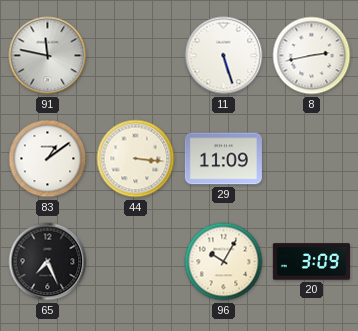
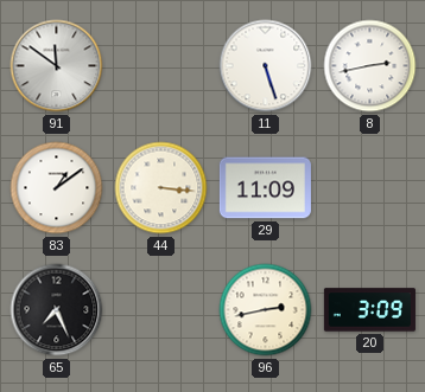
91: 11:47 -> 11:51
96: 10:05 -> 2:43
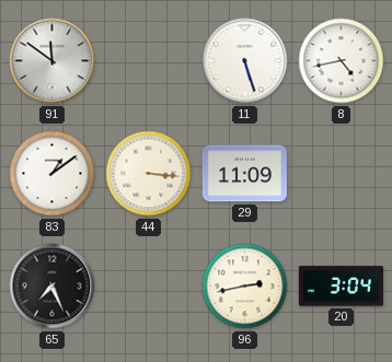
8: 2:43 -> 4:43
20: 3:09 -> 3:04
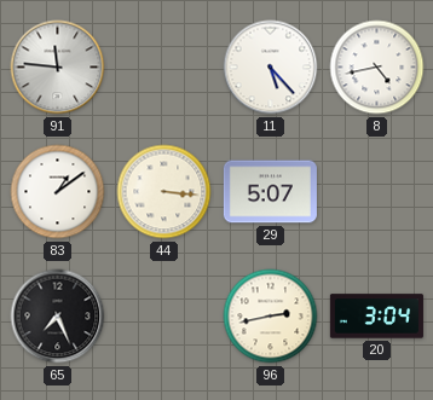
91: 11:51 -> 11:46
11: 5:27 -> 5:23
29: 11:09 -> 5:07
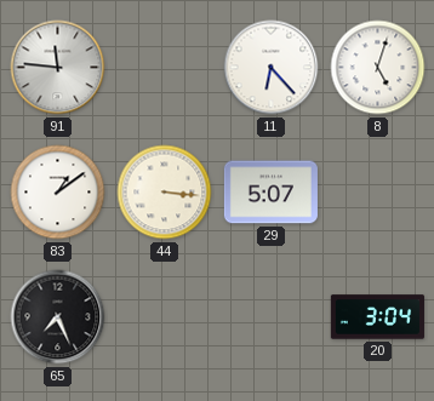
11: 5:23 -> 6:23
8: 4:43 -> 5:03
96: 2:43 -> none
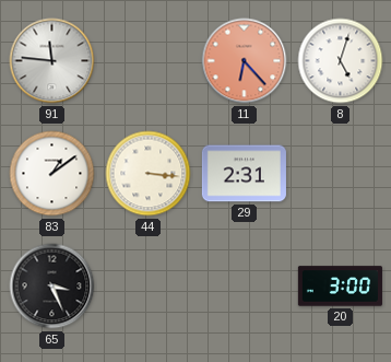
11 dial: white -> salmon
29: 5:07 -> 2:31
65: 7:26 -> 3:26
20: 3:04 -> 3:00
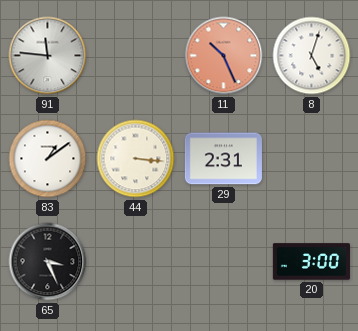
11: 6:23 -> 10:26
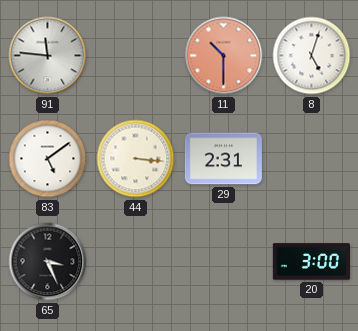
11: 10:26 -> 10:30
83: 1:09 -> 5:09
